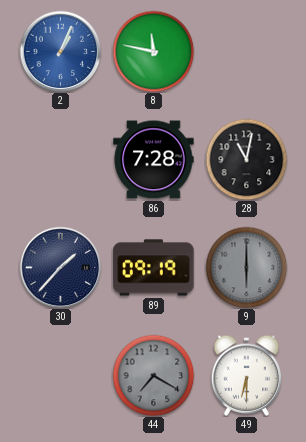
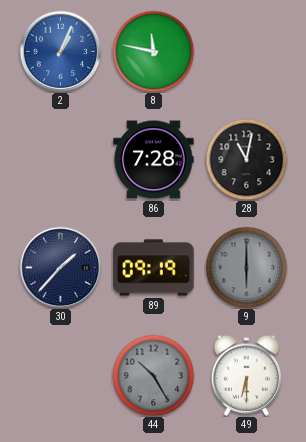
44: 7:20 -> 10:25
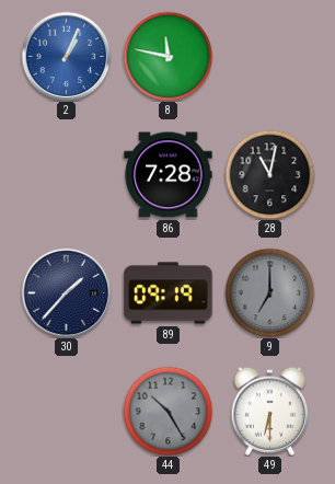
9: 6:00 -> 7:00
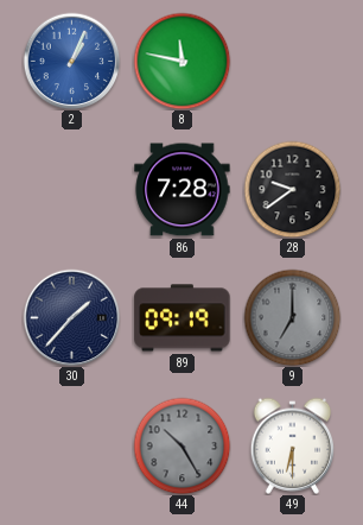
28: 11:02 -> 9:39
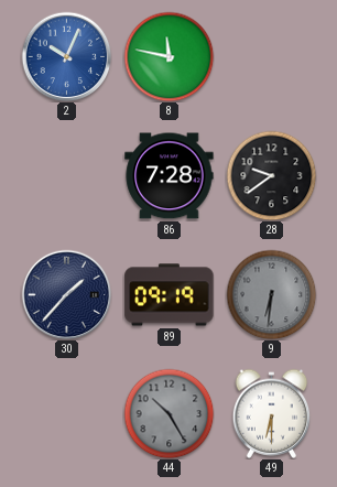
2: 1:04 -> 10:04
9: 7:00 -> 6:31
